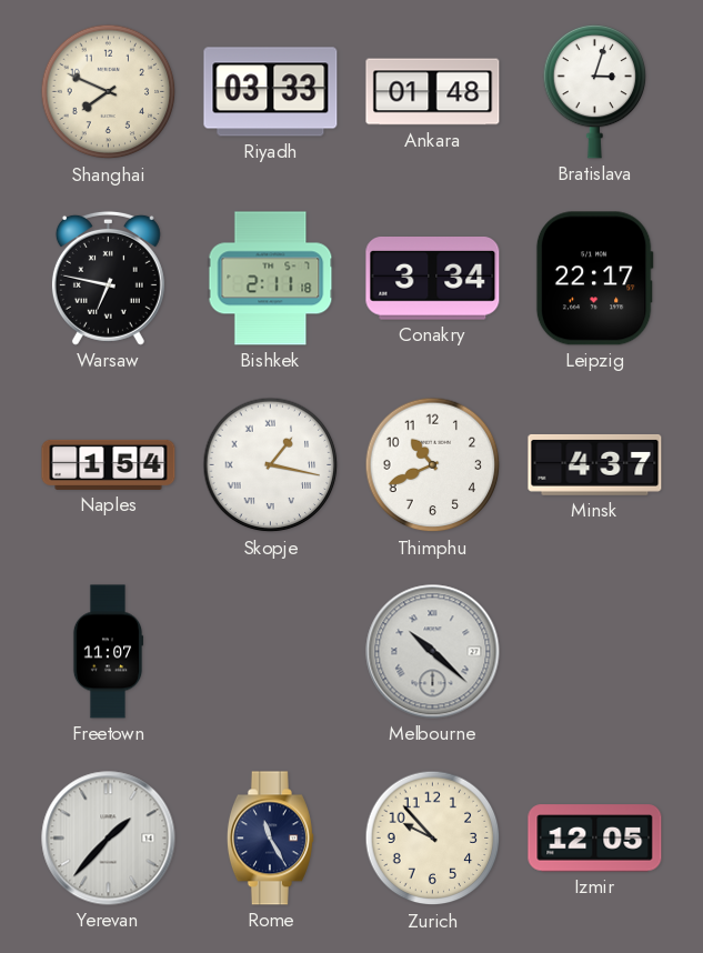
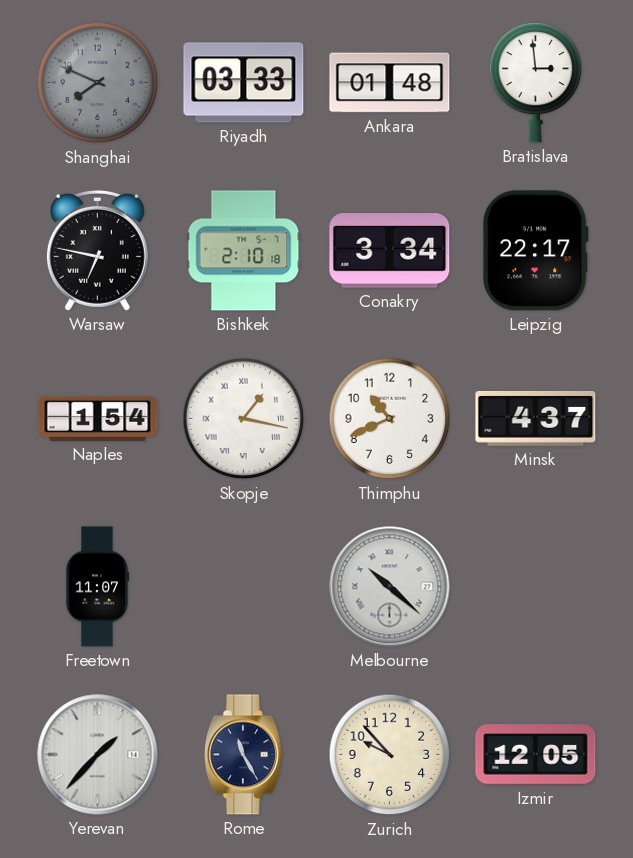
Shanghai dial: cream -> grey
Bratislava: 3:03 -> 2:59
Bishkek: 2:11 -> 2:10
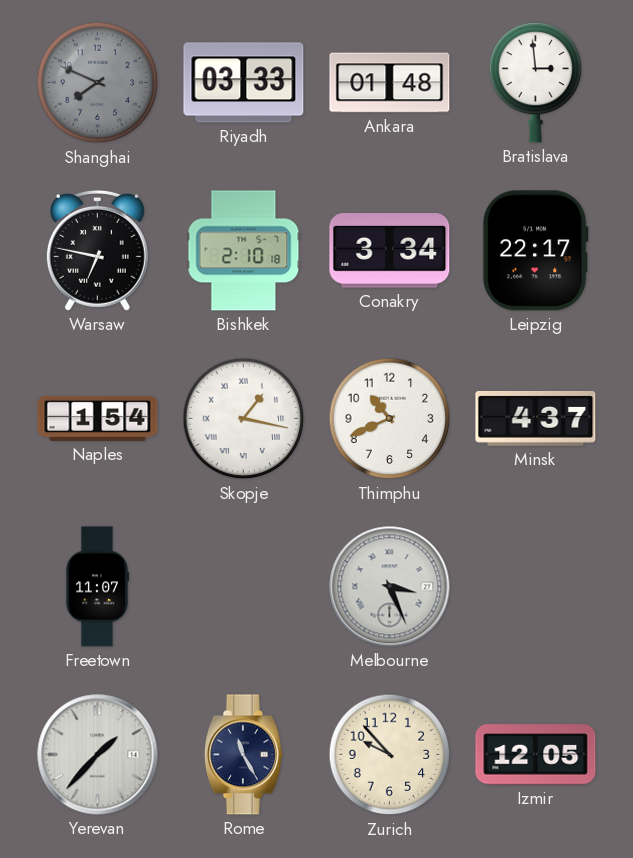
Melbourne: 10:22 -> 3:26
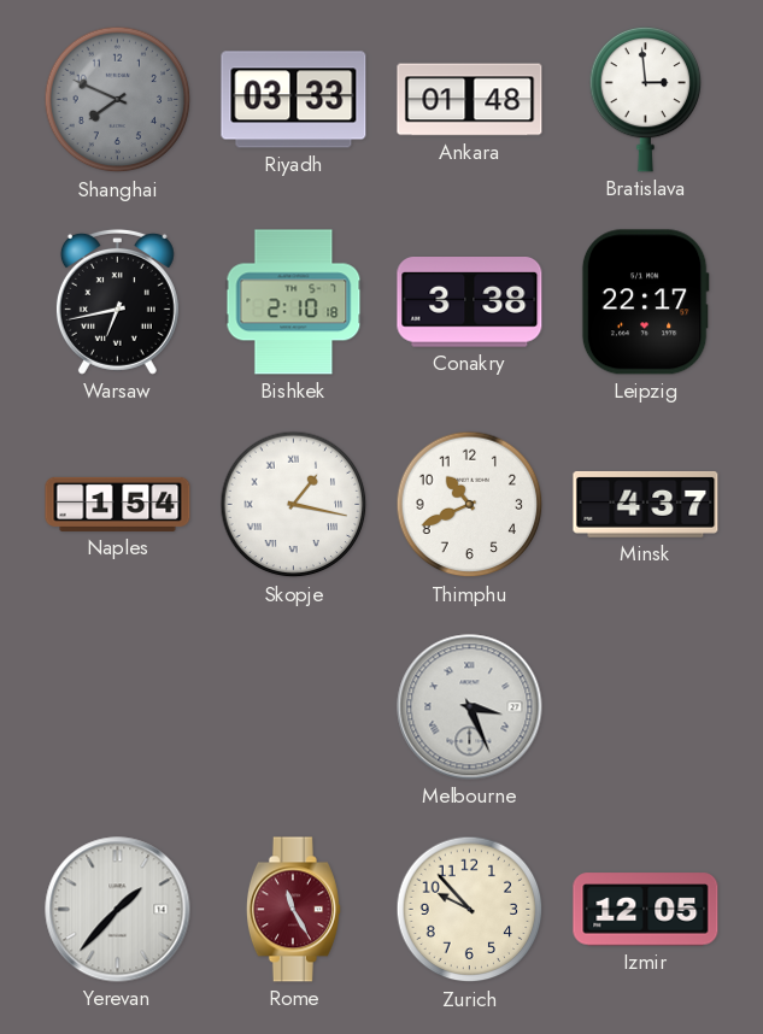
Warsaw: 6:47 -> 6:43
Conakry: 3:34 -> 3:38
Freetown: 11:07 -> none
Rome dial: navy -> burgundy
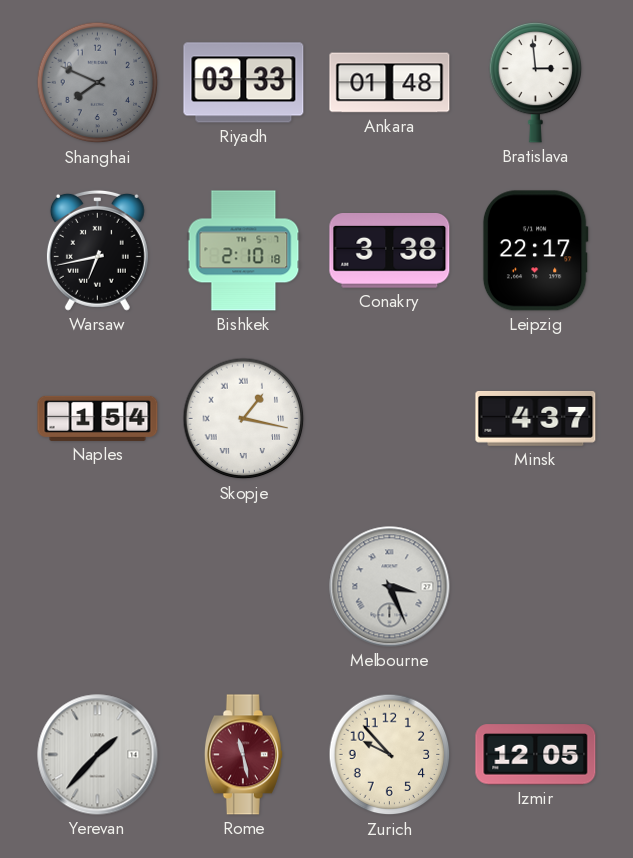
Thimphu: 10:41 -> none
Rome: 11:25 -> 11:28
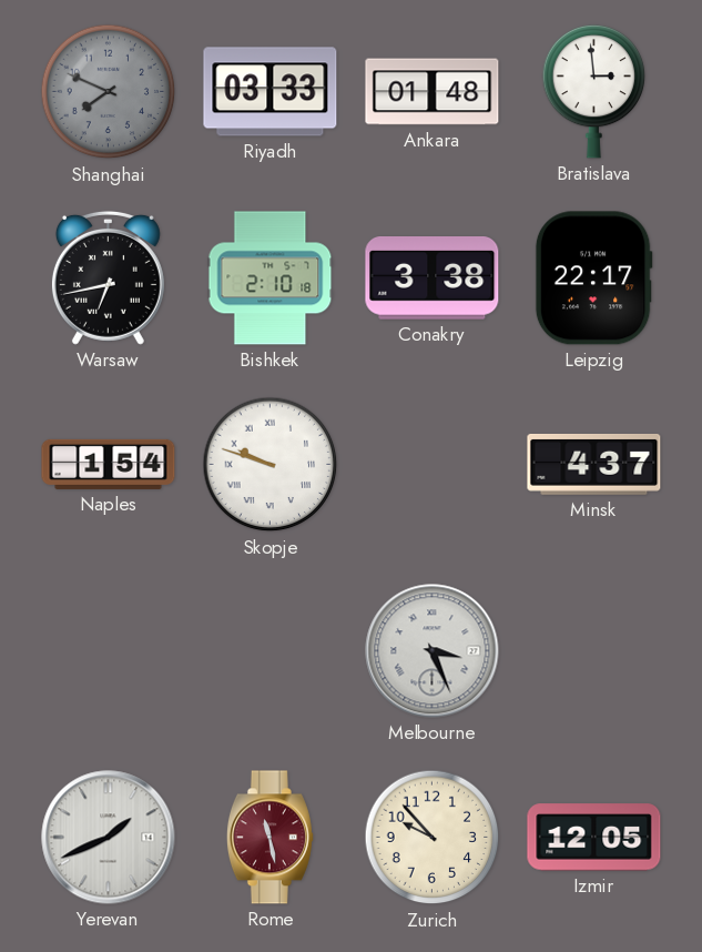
Skopje: 1:17 -> 9:48
Yerevan: 1:37 -> 1:41
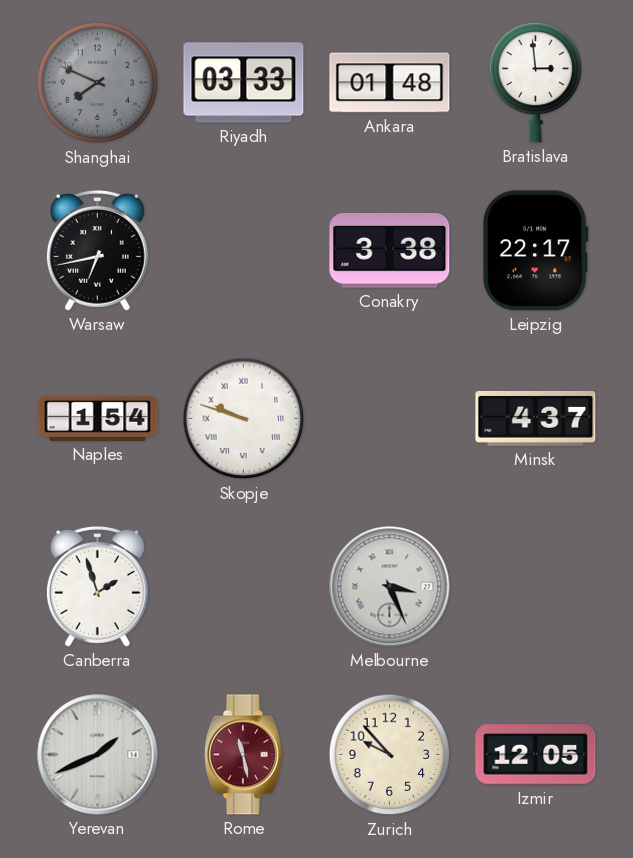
Bishkek: 2:10 -> none
Canberra: none -> 1:57
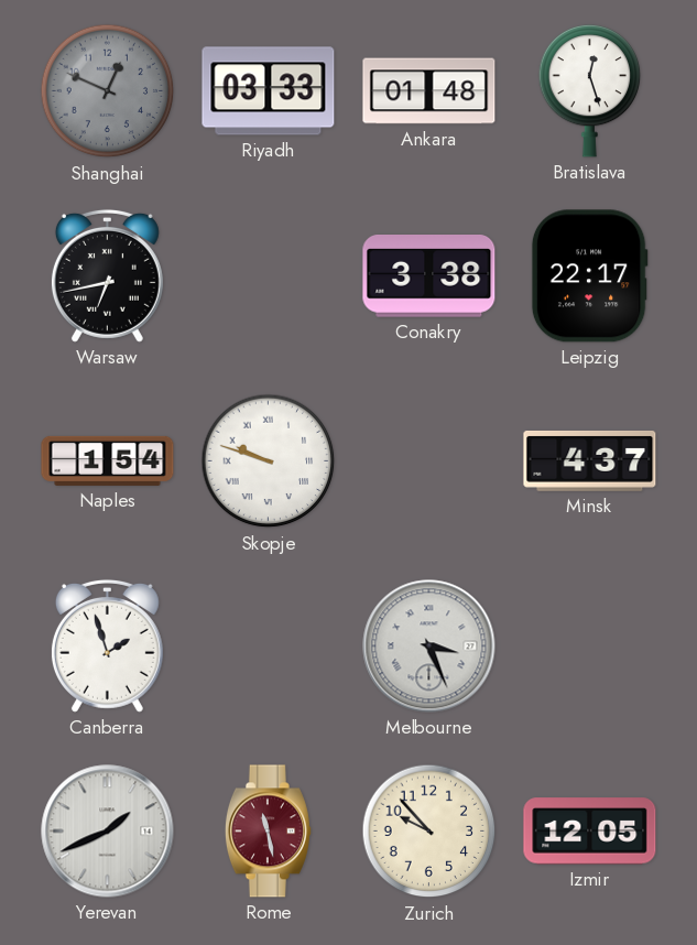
Shanghai: 7:49 -> 12:49
Bratislava: 2:59 -> 12:27
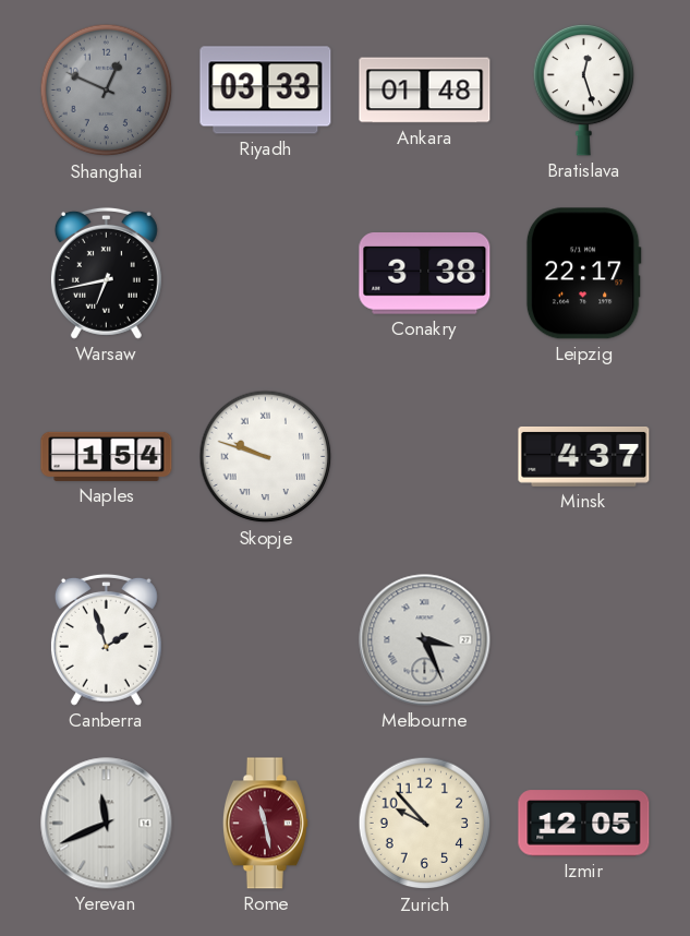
Yerevan: 1:41 -> 11:41
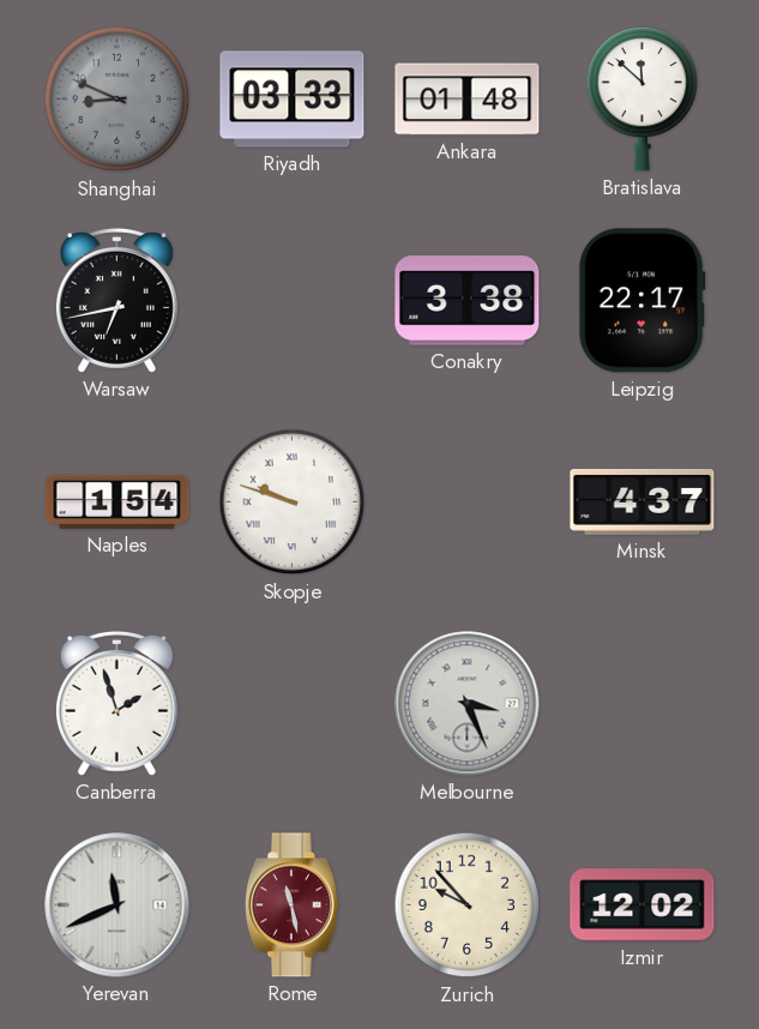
Shanghai: 12:49 -> 8:49
Bratislava: 12:27 -> 11:52
Izmir: 12:05 -> 12:02
